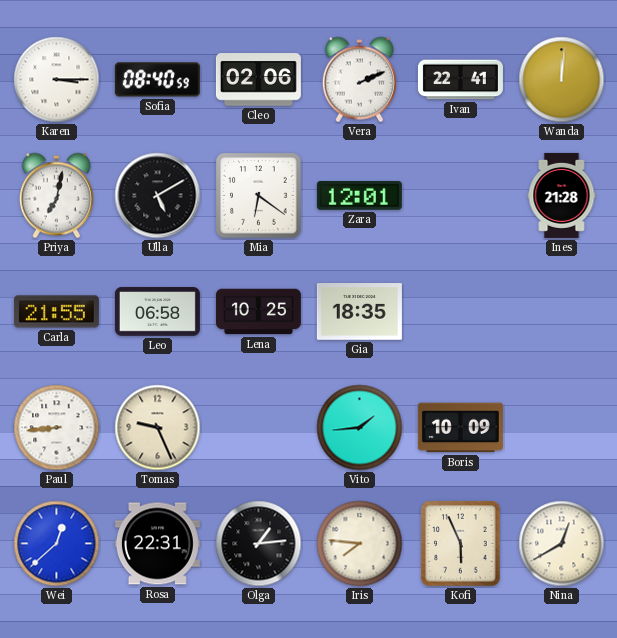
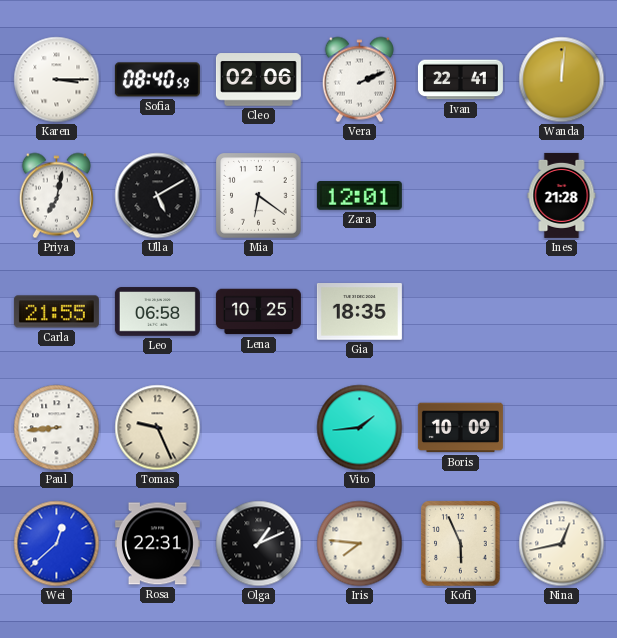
Olga: 1:14 -> 1:11
Nina: 12:40 -> 12:43
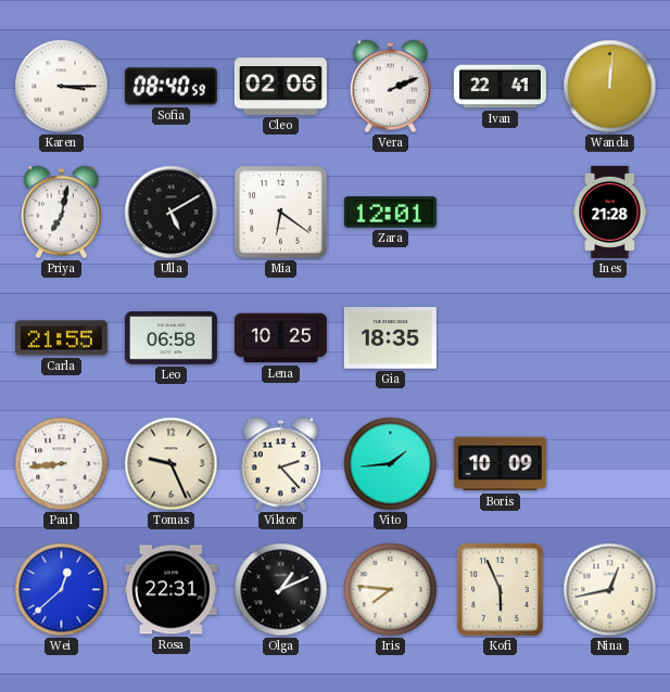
Viktor: none -> 2:23
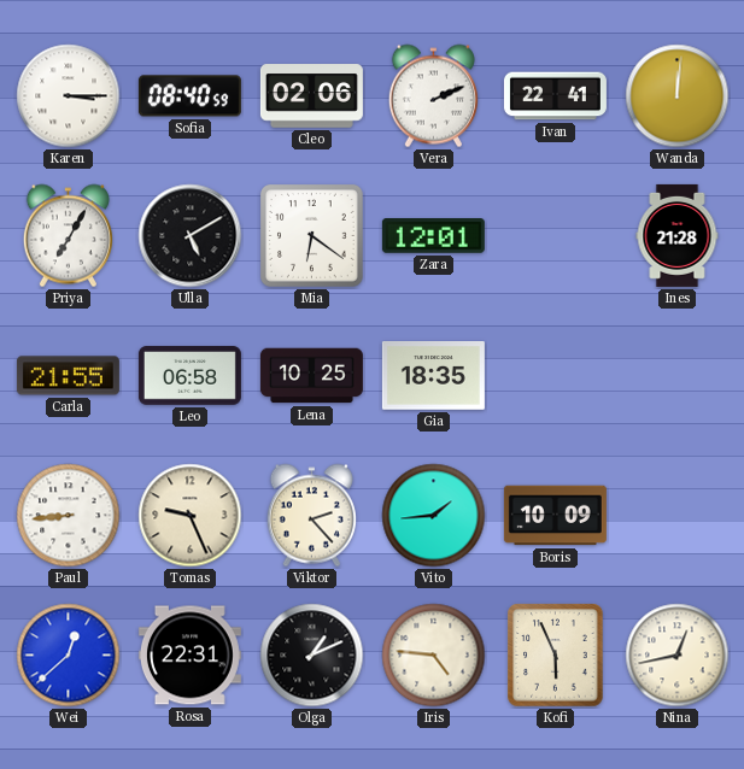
Priya: 7:02 -> 7:05
Iris: 7:46 -> 4:46
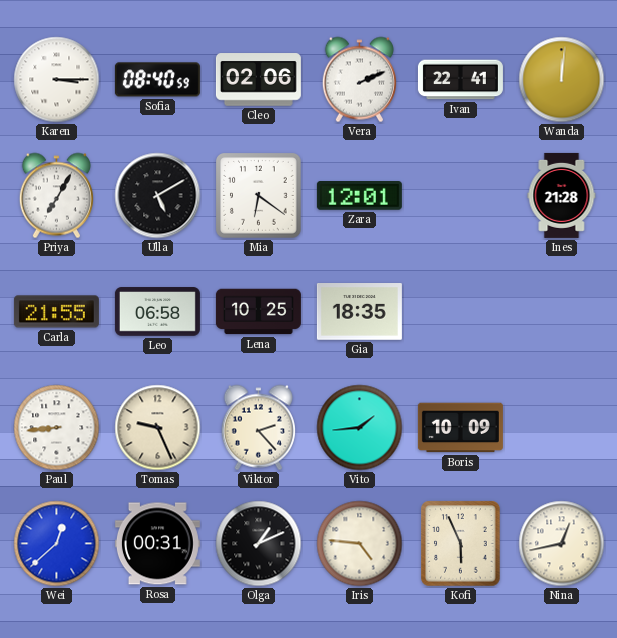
Rosa: 22:31 -> 00:31
